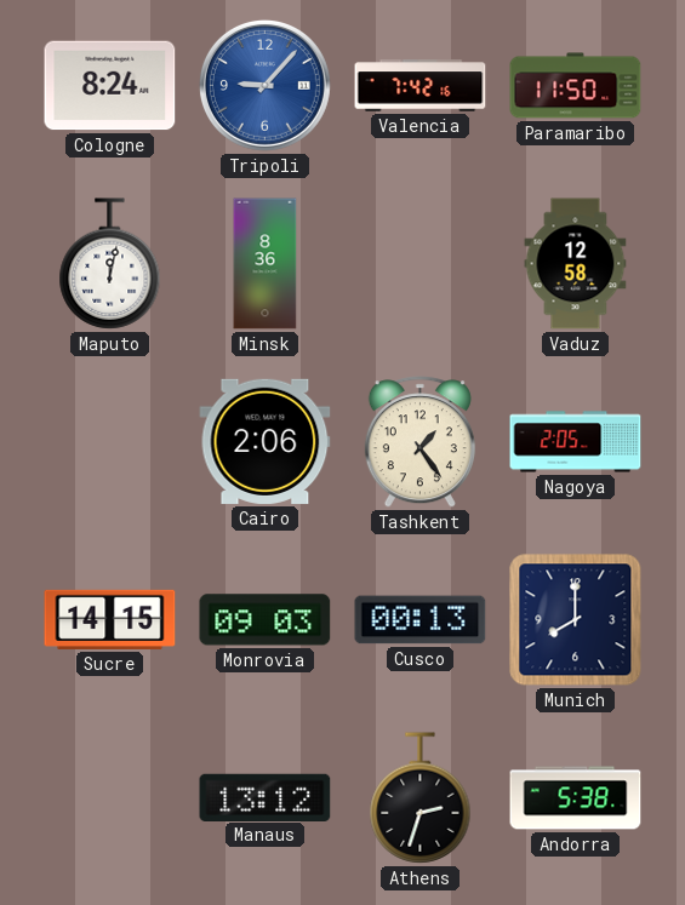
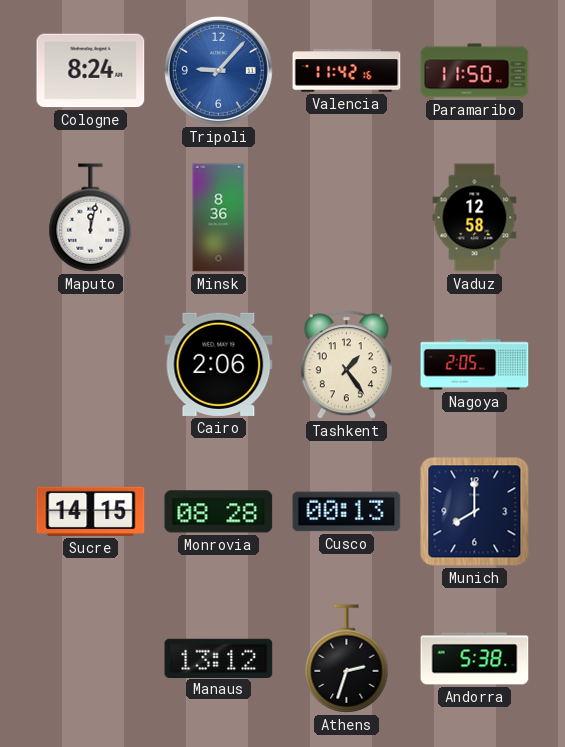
Valencia: 7:42 -> 11:42
Monrovia: 09:03 -> 08:28
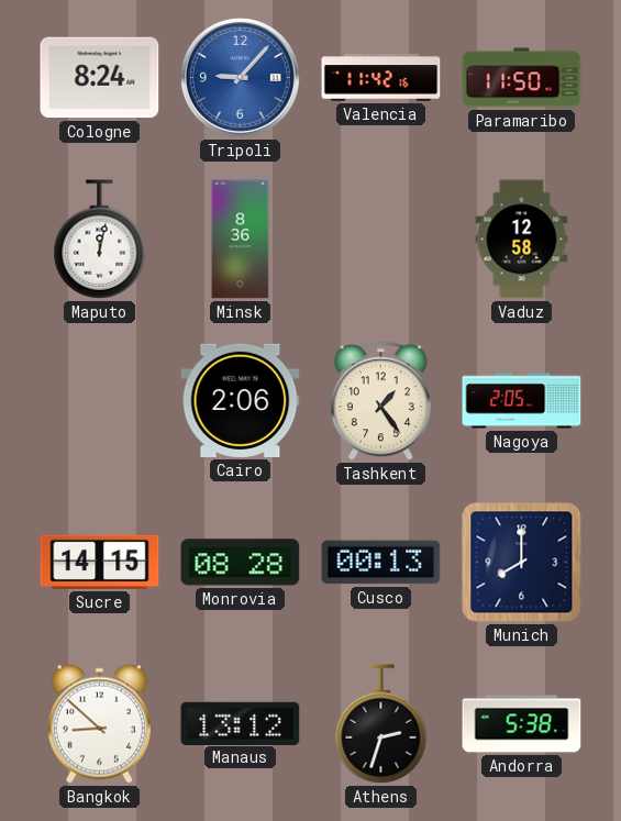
Bangkok: none -> 8:52
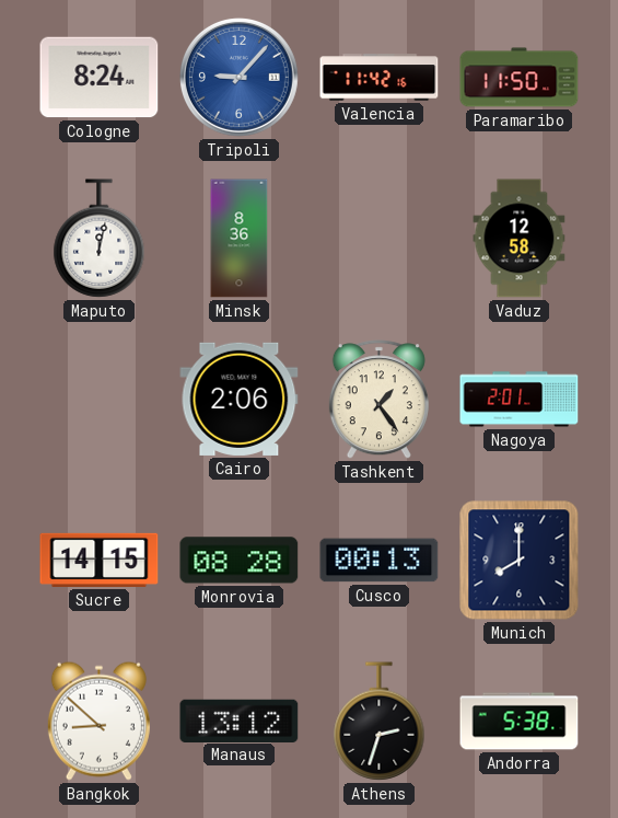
Nagoya: 2:05 -> 2:01
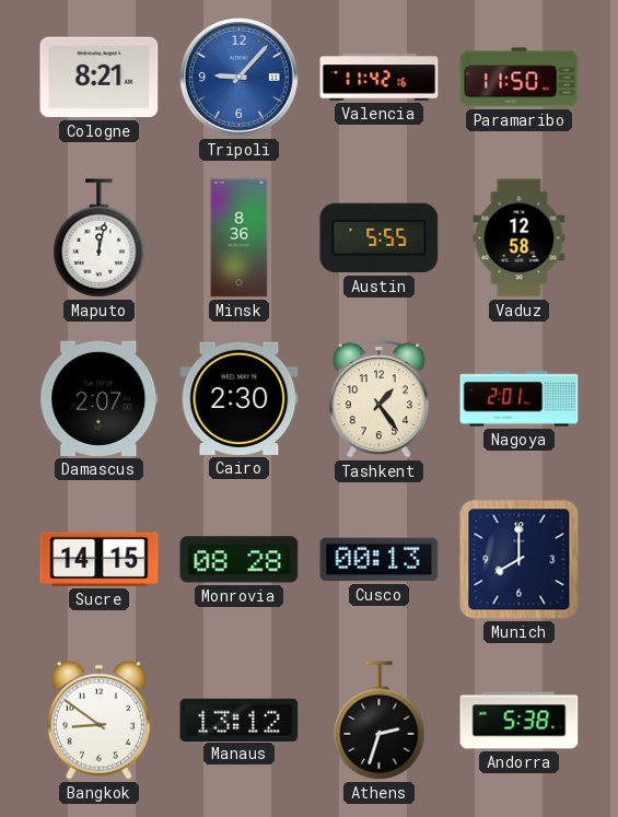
Cologne: 8:24 -> 8:21
Austin: none -> 5:55
Damascus: none -> 2:07
Cairo: 2:06 -> 2:30
Bangkok: 8:52 -> 8:51
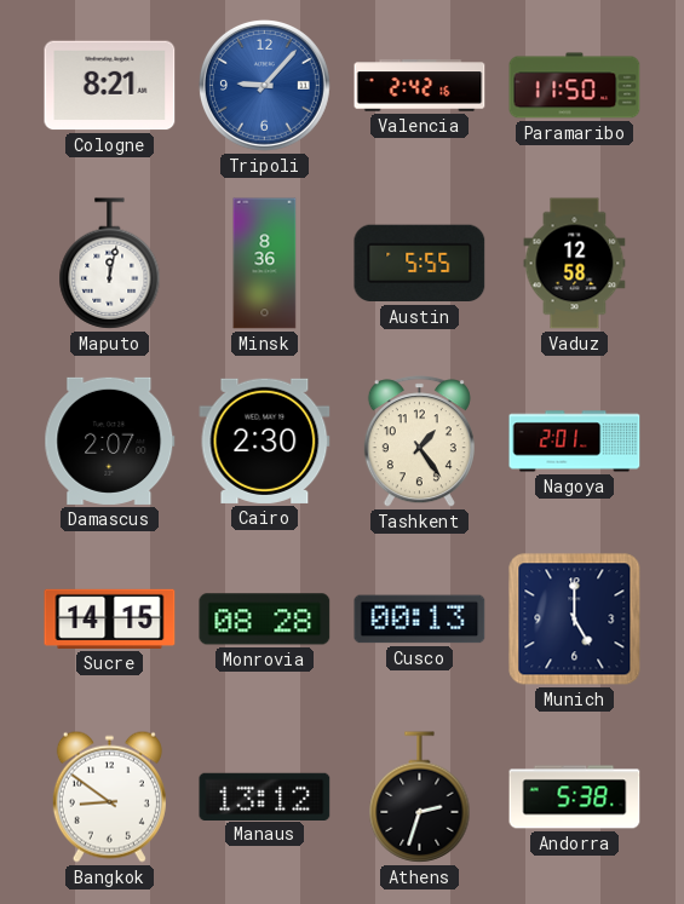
Valencia: 11:42 -> 2:42
Munich: 8:00 -> 5:00
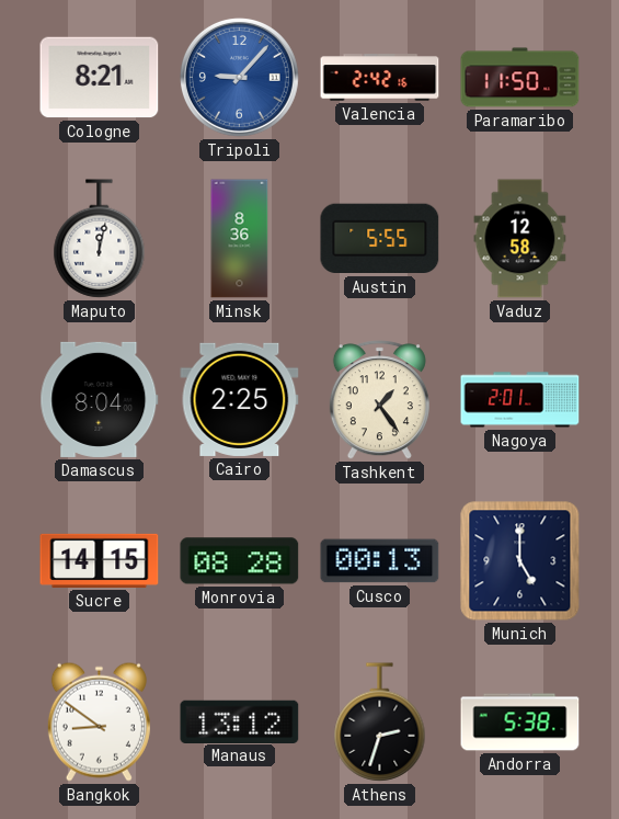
Damascus: 2:07 -> 8:04
Cairo: 2:30 -> 2:25
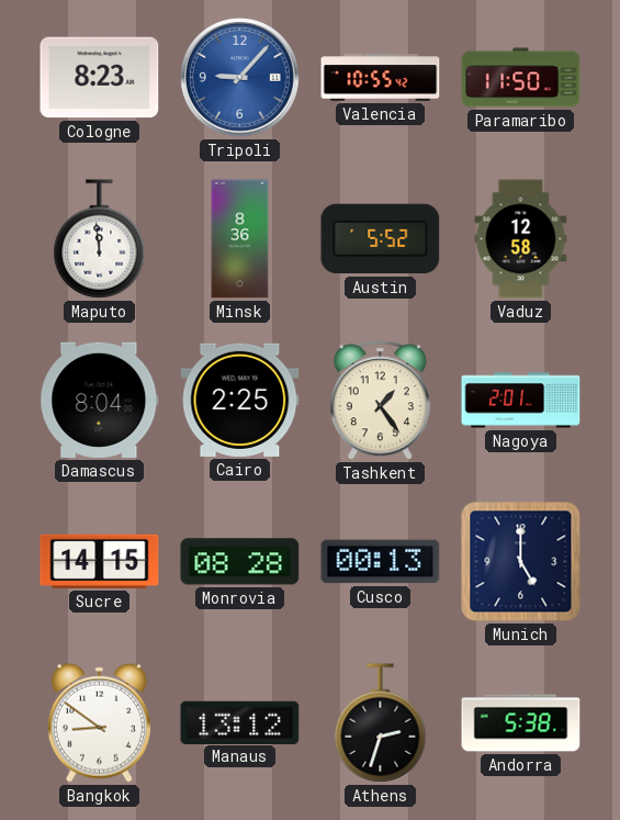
Cologne: 8:21 -> 8:23
Valencia: 2:42 -> 10:55
Maputo: 12:02 -> 11:59
Austin: 5:55 -> 5:52
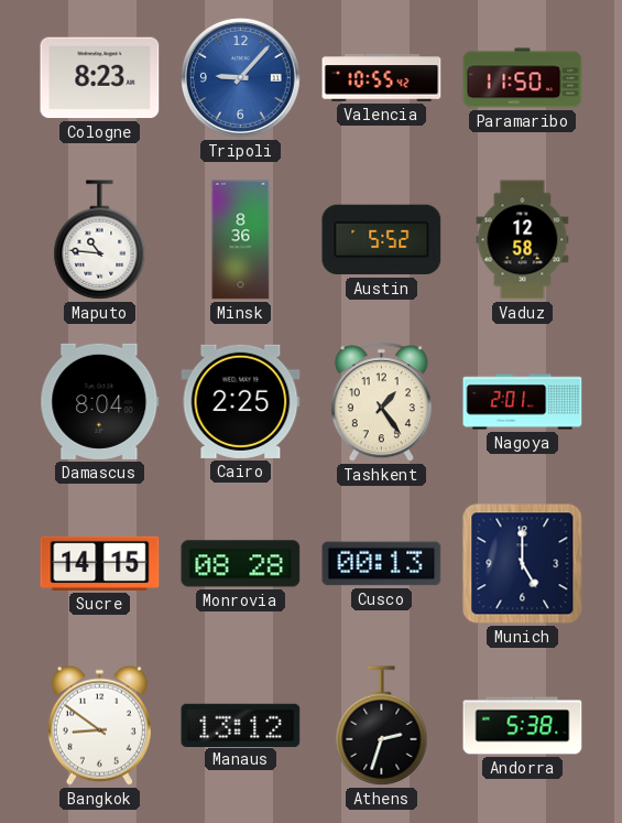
Maputo: 11:59 -> 10:46
